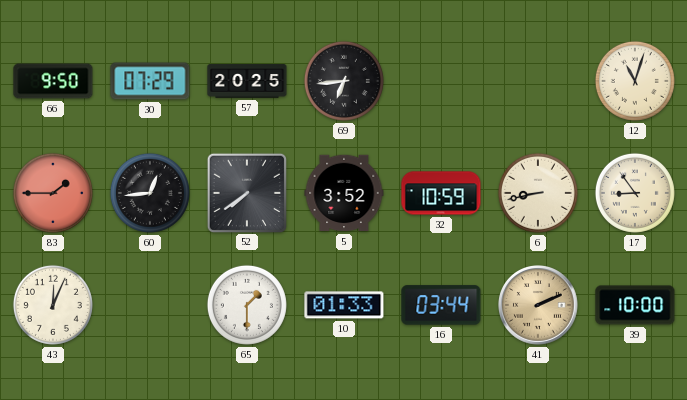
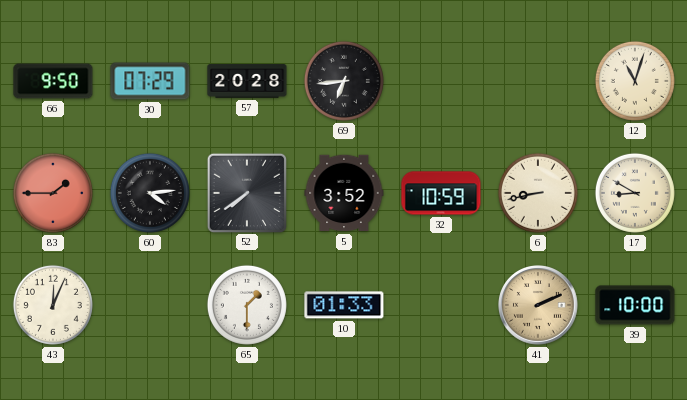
57: 20:25 -> 20:28
60: 12:44 -> 4:14
17: 8:54 -> 8:50
16: 03:44 -> none
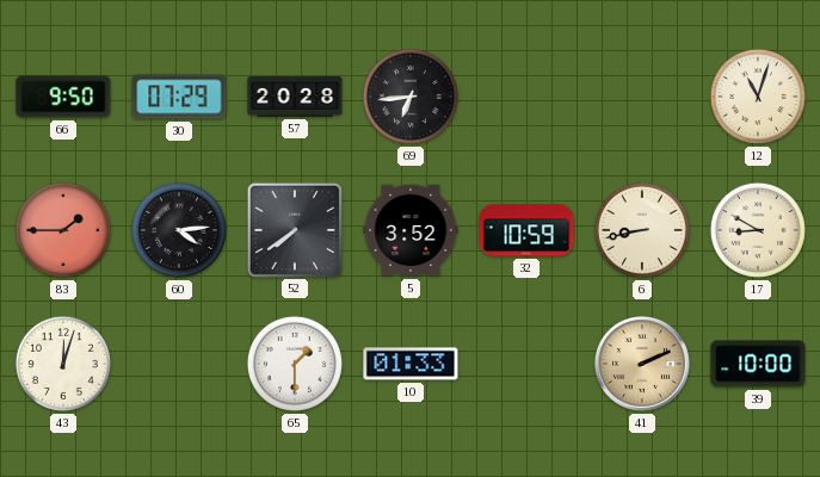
43: 12:04 -> 12:03
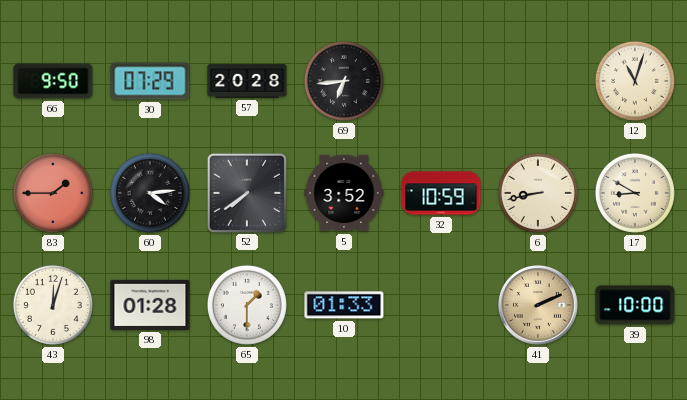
98: none -> 01:28
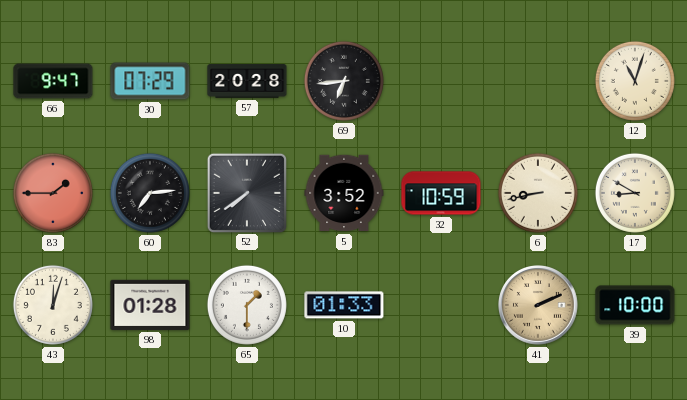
66: 9:50 -> 9:47
60: 4:14 -> 7:14
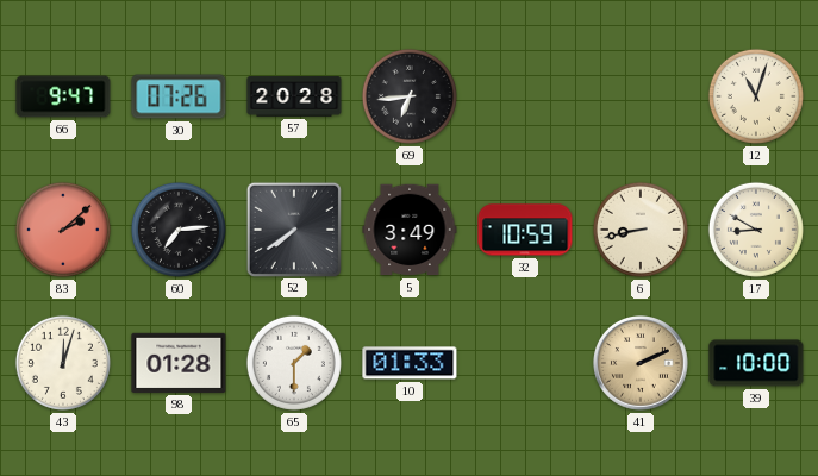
30: 07:29 -> 07:26
83: 1:45 -> 2:08
5: 3:52 -> 3:49
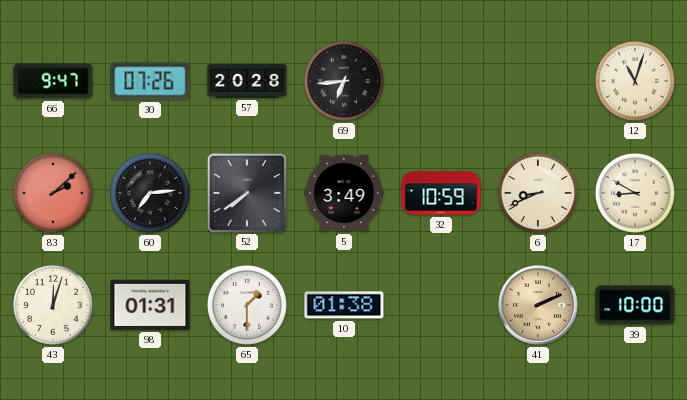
6: 8:43 -> 8:41
98: 01:28 -> 01:31
10: 01:33 -> 01:38
